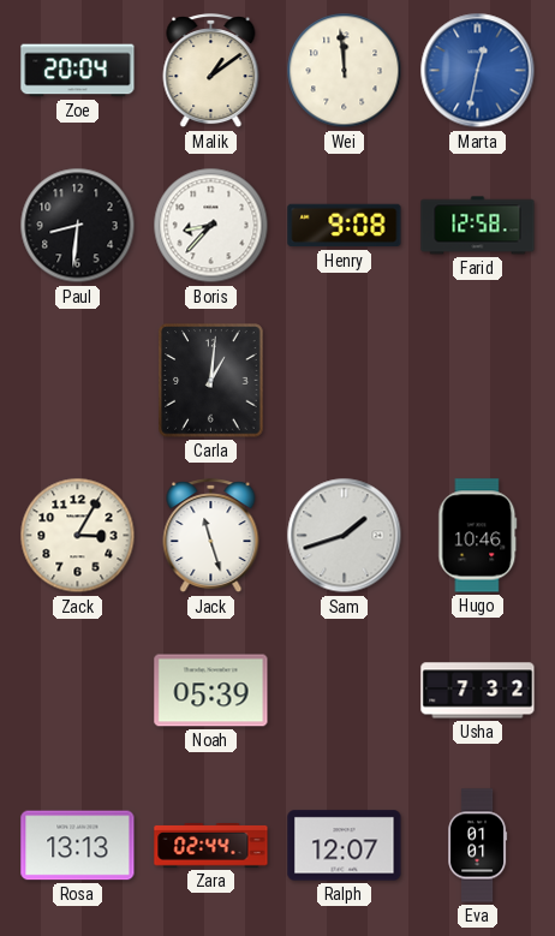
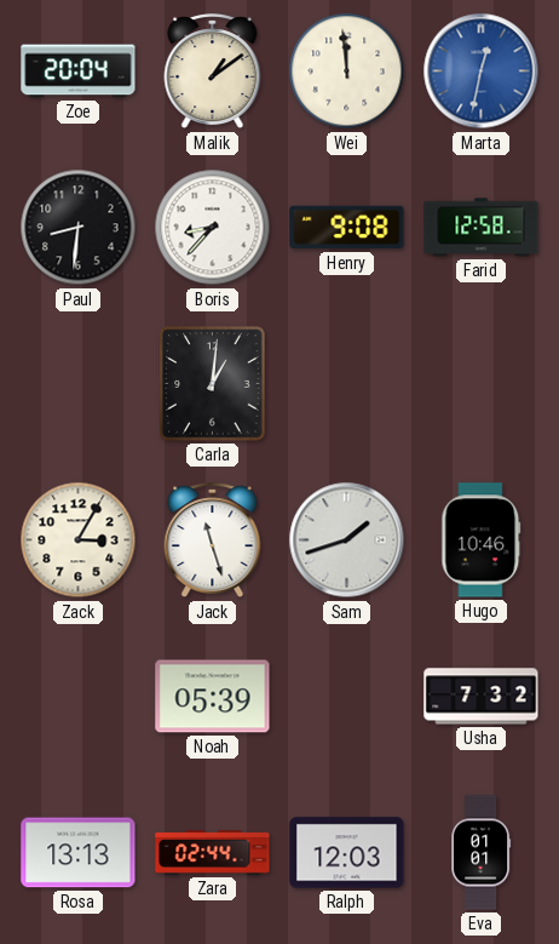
Ralph: 12:07 -> 12:03
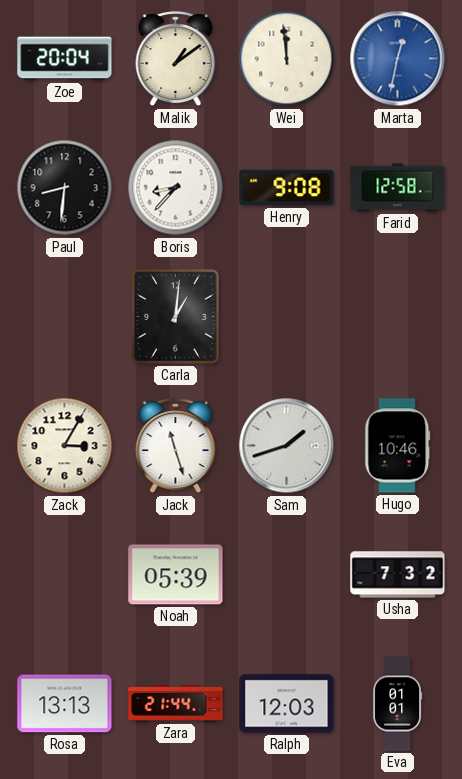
Zara: 02:44 -> 21:44
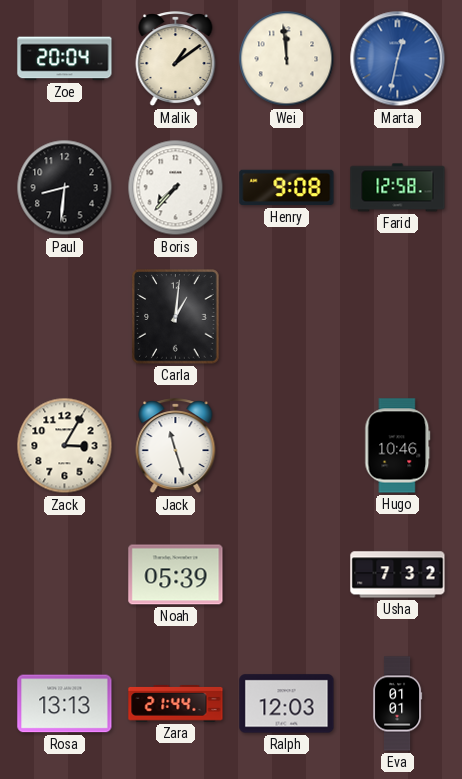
Boris: 8:37 -> 7:37
Sam: 1:42 -> none
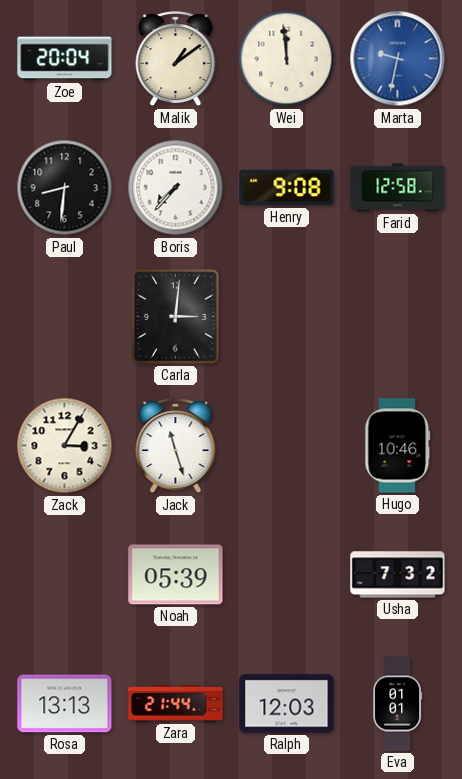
Marta: 12:32 -> 9:32
Carla: 1:01 -> 3:01
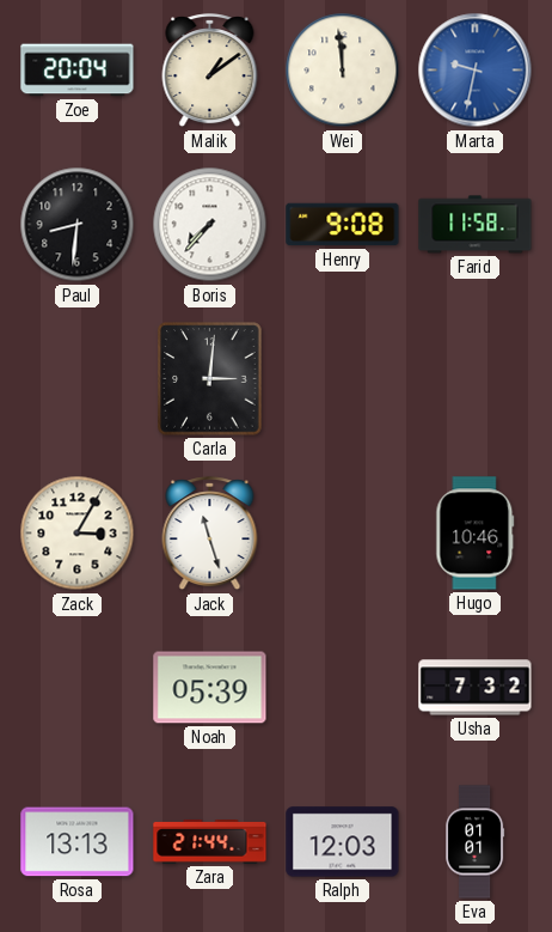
Farid: 12:58 -> 11:58
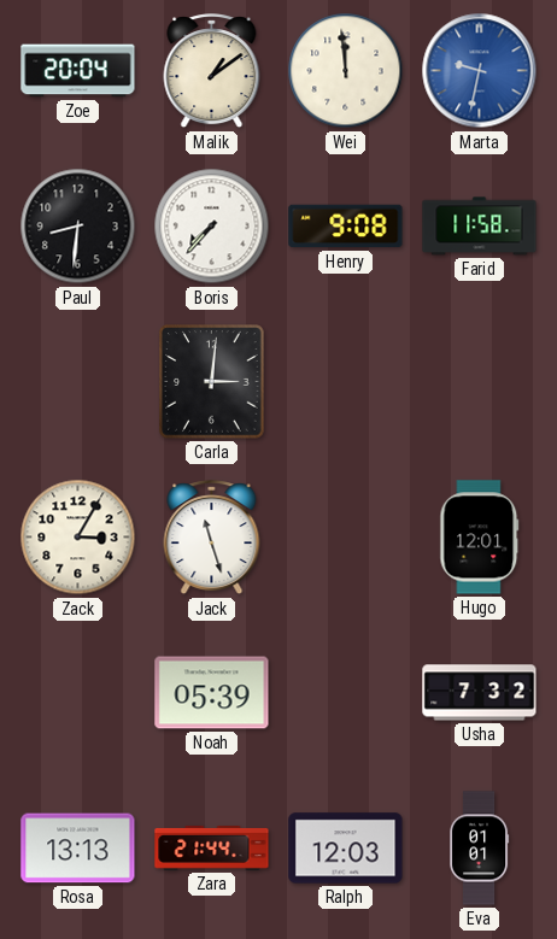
Hugo: 10:46 -> 12:01
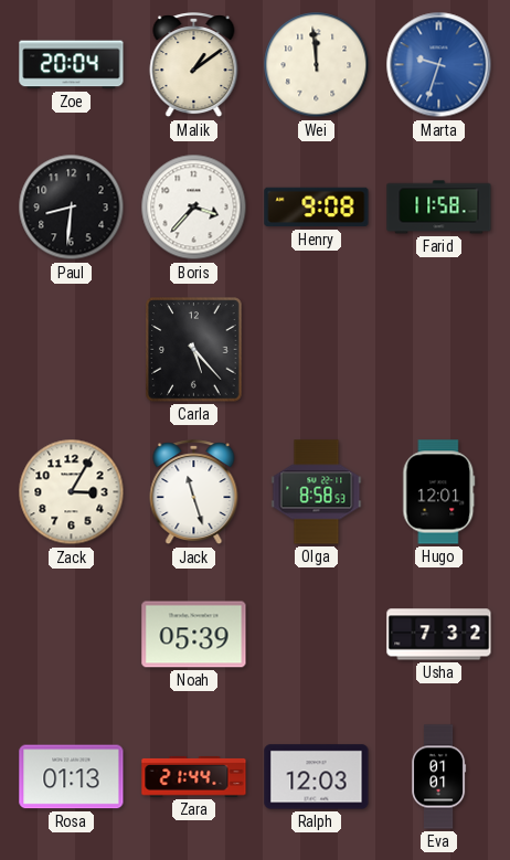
Marta: 9:32 -> 9:33
Boris: 7:37 -> 3:37
Carla: 3:01 -> 5:23
Olga: none -> 8:58
Rosa: 13:13 -> 01:13
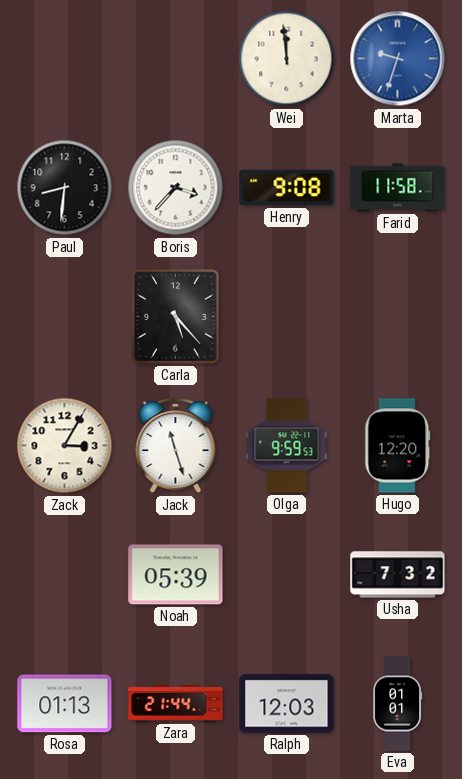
Zoe: 20:04 -> none
Malik: 1:09 -> none
Olga: 8:58 -> 9:59
Hugo: 12:01 -> 12:20
